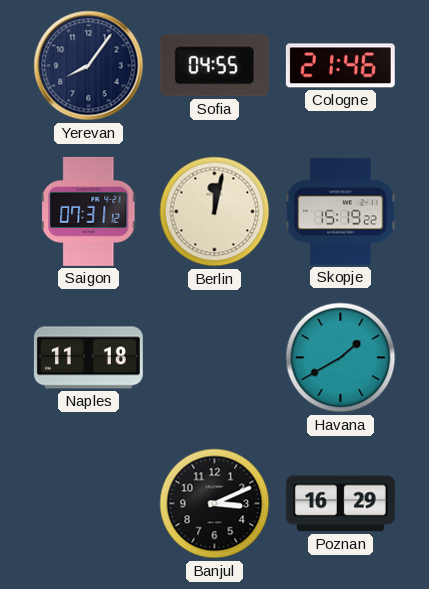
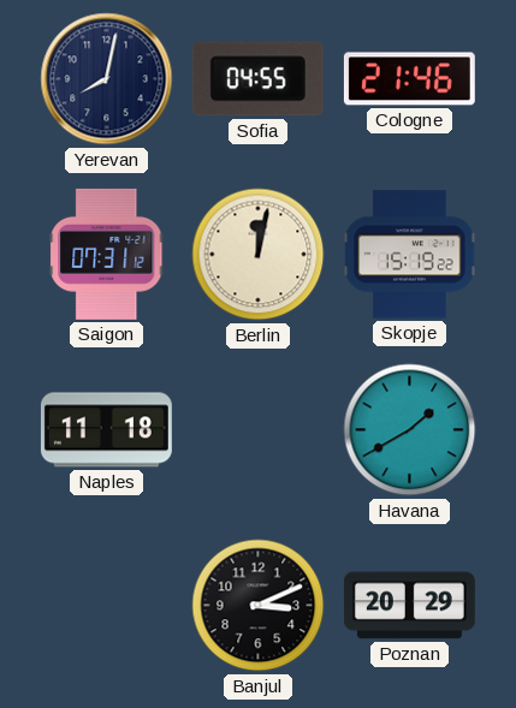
Yerevan: 8:06 -> 8:02
Poznan: 16:29 -> 20:29
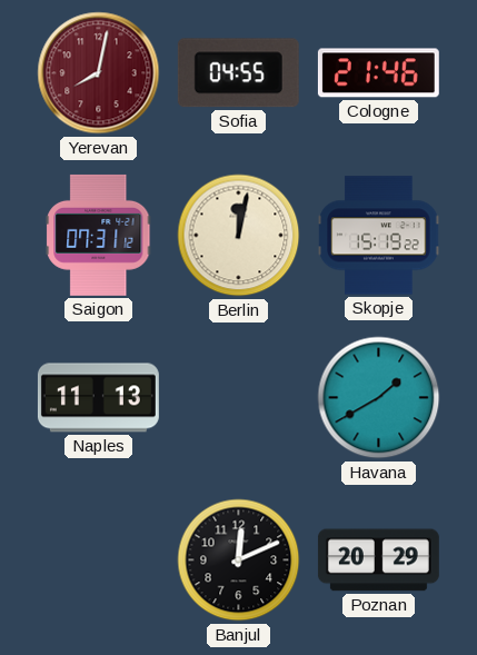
Yerevan dial: navy -> burgundy
Naples: 11:18 -> 11:13
Banjul: 3:11 -> 12:11
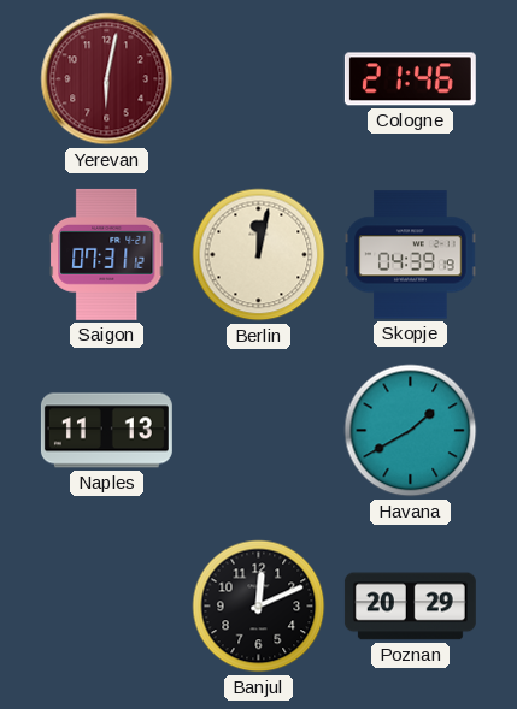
Yerevan: 8:02 -> 6:02
Sofia: 04:55 -> none
Skopje: 15:19 -> 04:39
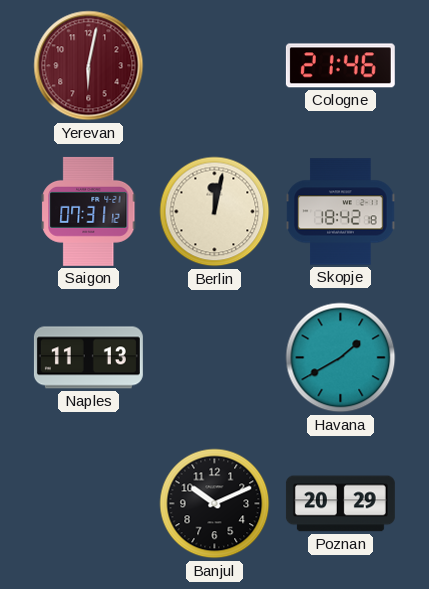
Skopje: 04:39 -> 18:42
Banjul: 12:11 -> 10:11
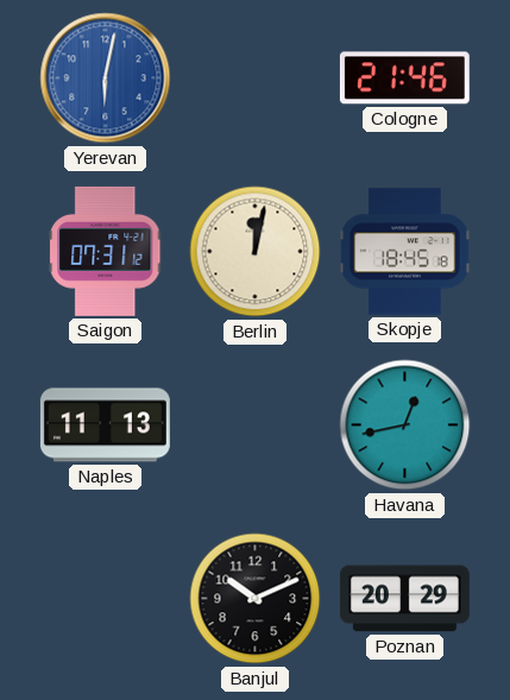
Yerevan dial: burgundy -> blue
Skopje: 18:42 -> 18:45
Havana: 1:40 -> 12:43
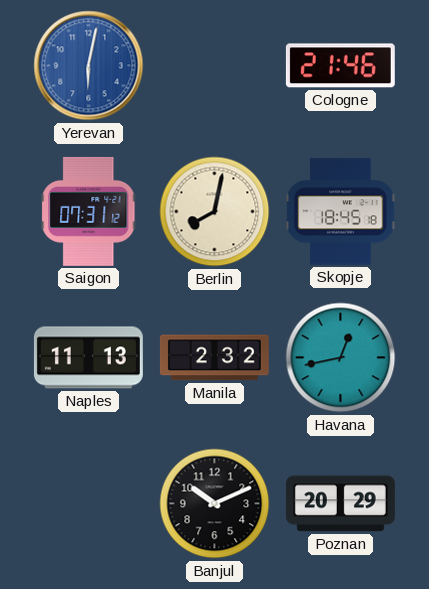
Berlin: 12:02 -> 8:02
Manila: none -> 2:32
